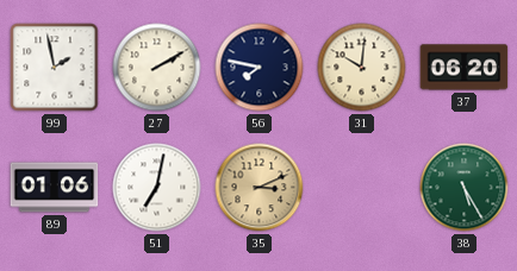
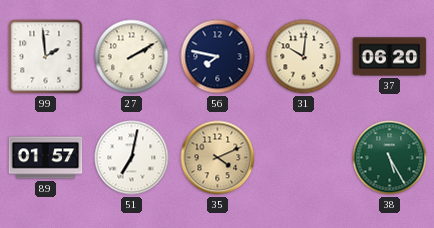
99: 1:58 -> 1:59
89: 01:06 -> 01:57
35: 3:11 -> 4:11
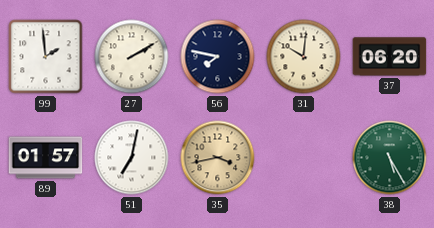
35: 4:11 -> 3:43
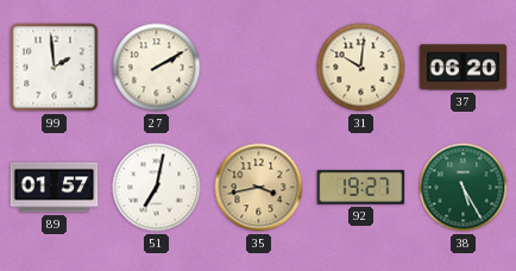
56: 7:47 -> none
92: none -> 19:27
